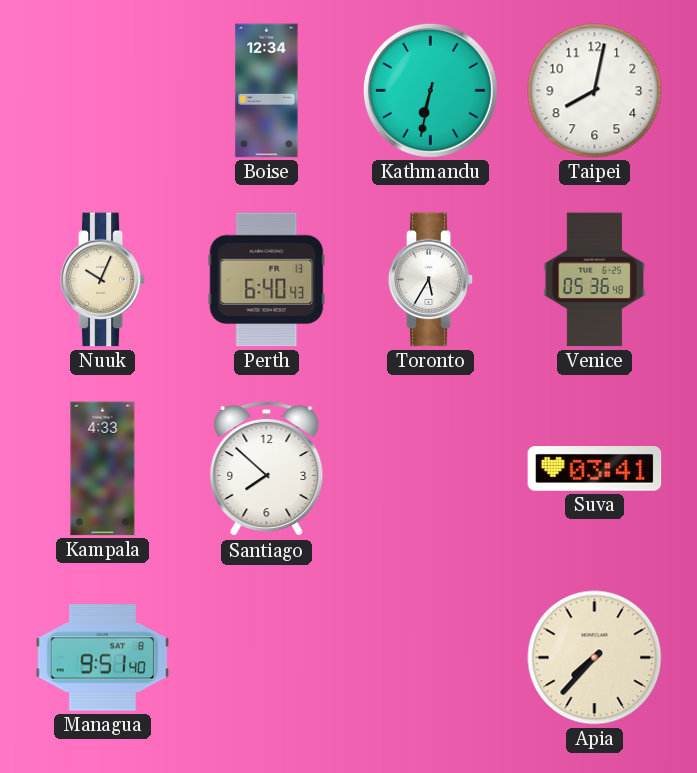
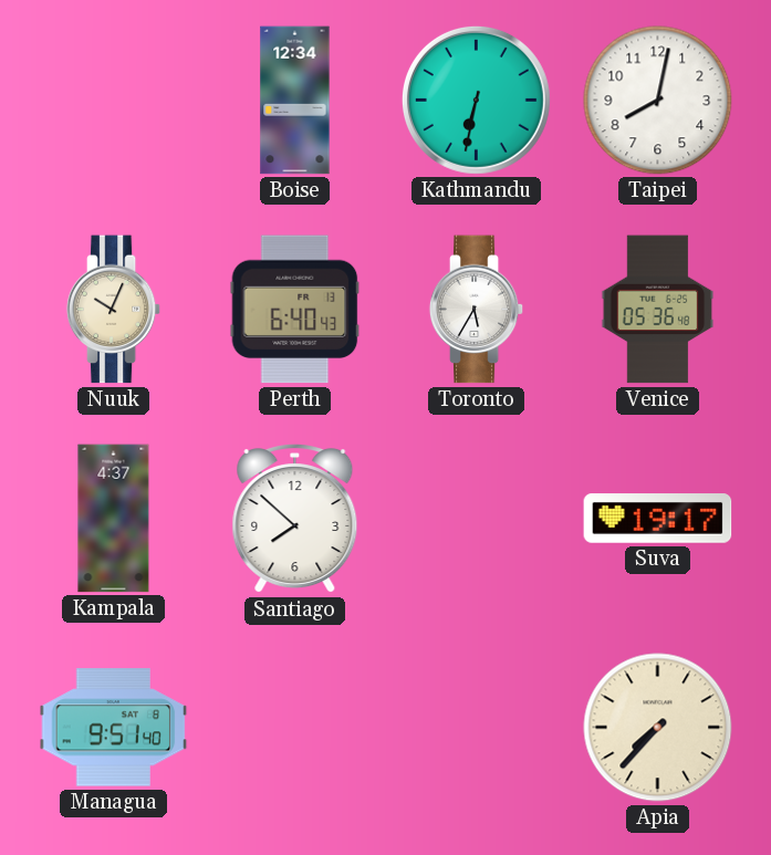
Kampala: 4:33 -> 4:37
Suva: 03:41 -> 19:17
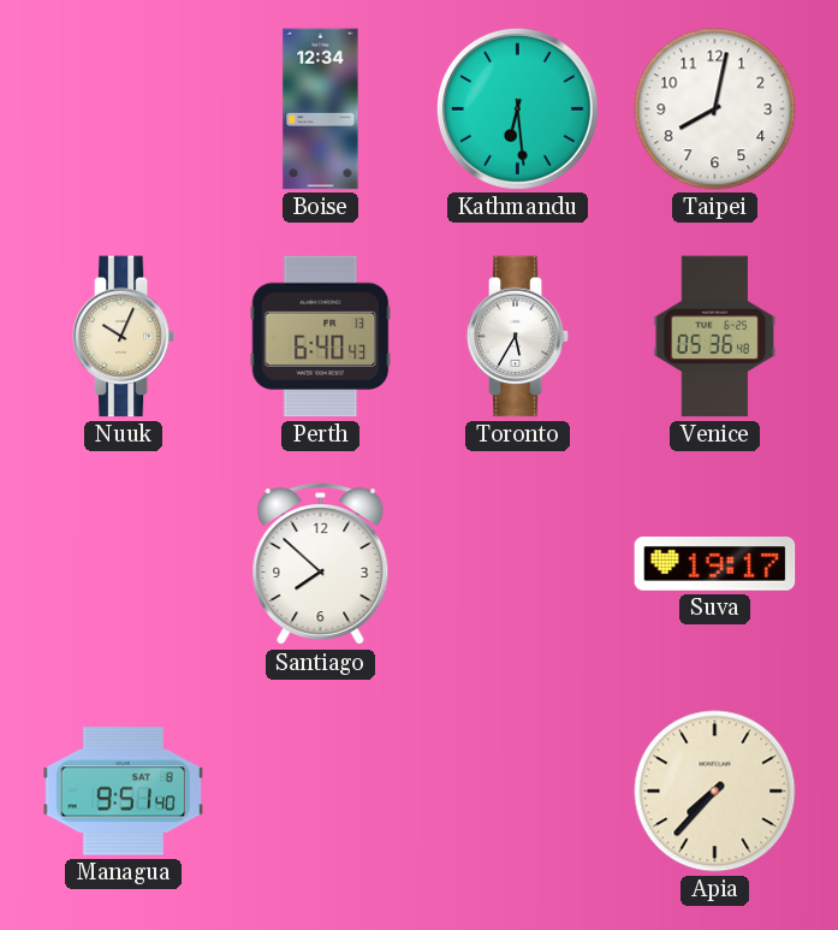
Kathmandu: 6:32 -> 6:29
Kampala: 4:37 -> none
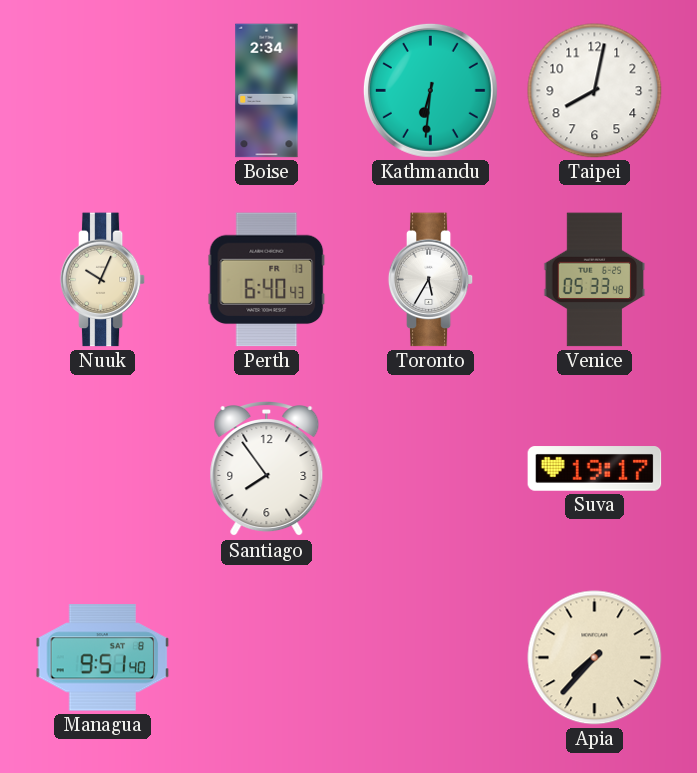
Boise: 12:34 -> 2:34
Kathmandu: 6:29 -> 6:31
Venice: 05:36 -> 05:33
Santiago: 7:52 -> 7:54
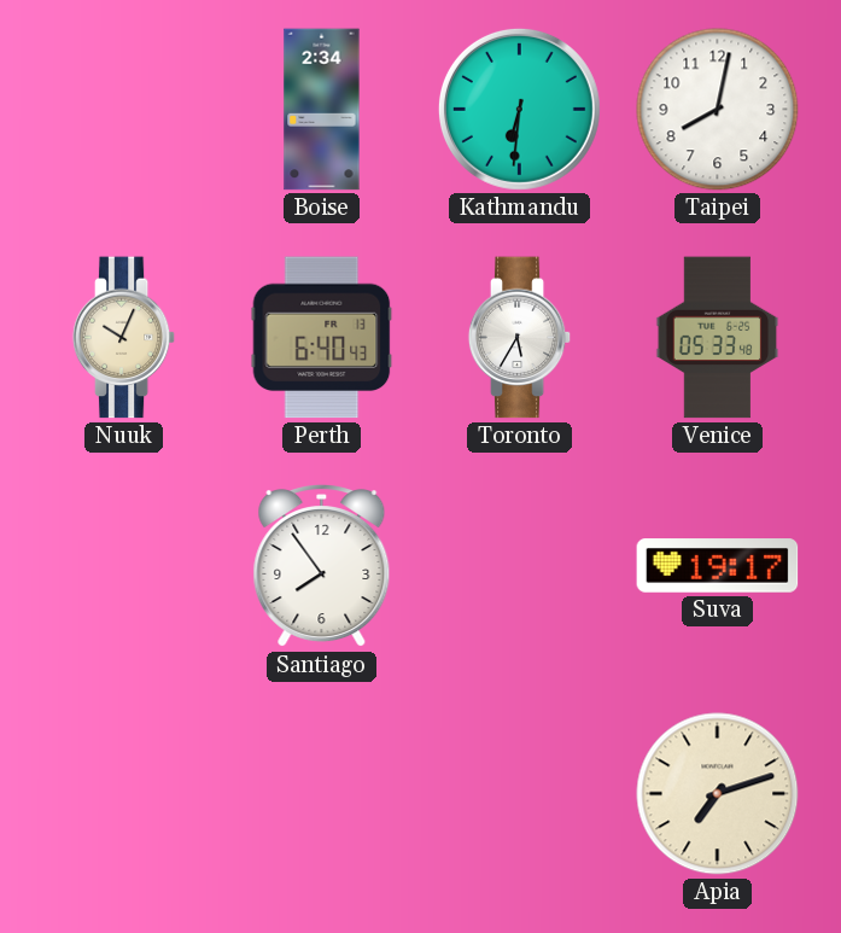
Managua: 9:51 -> none
Apia: 7:37 -> 7:12
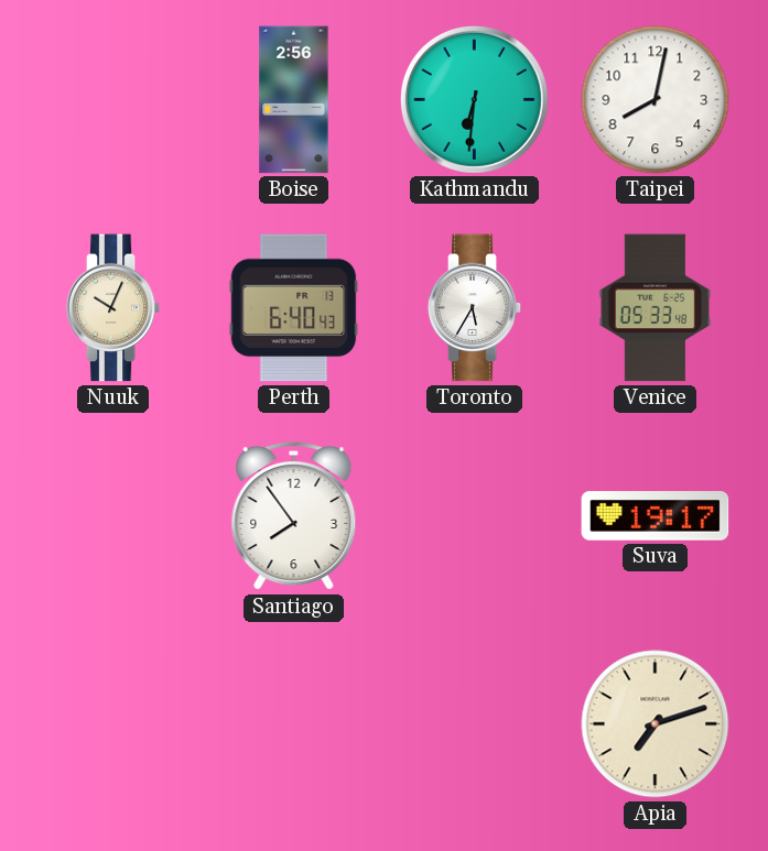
Boise: 2:34 -> 2:56
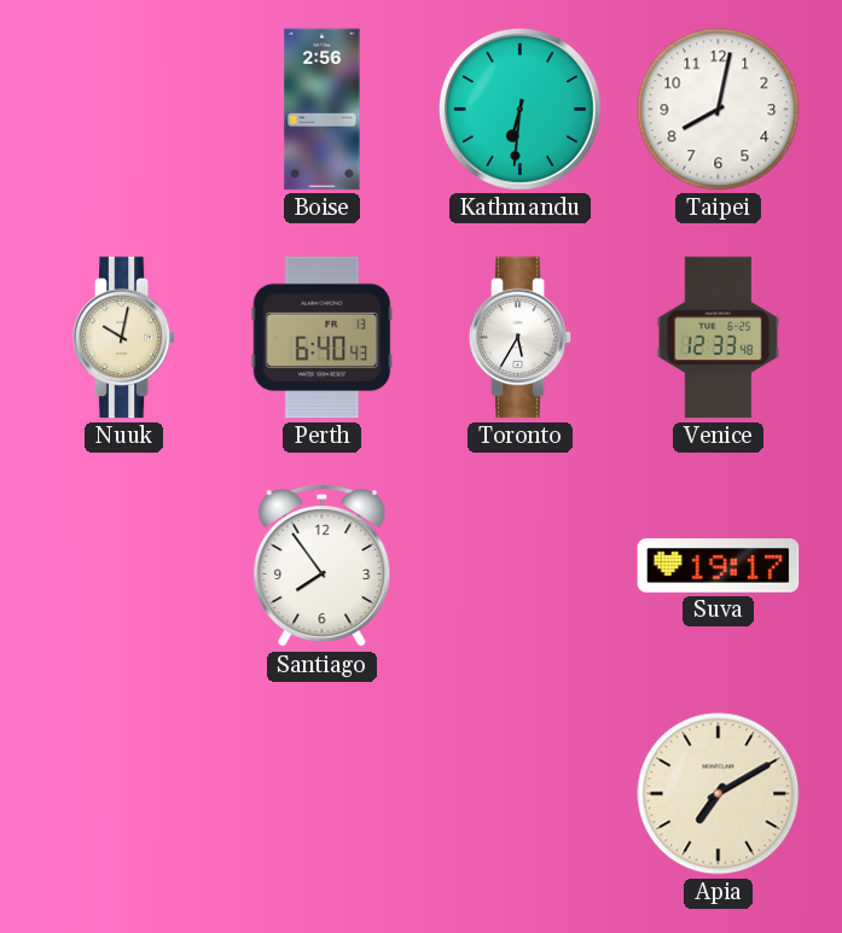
Nuuk: 10:04 -> 10:02
Venice: 05:33 -> 12:33
Apia: 7:12 -> 7:10
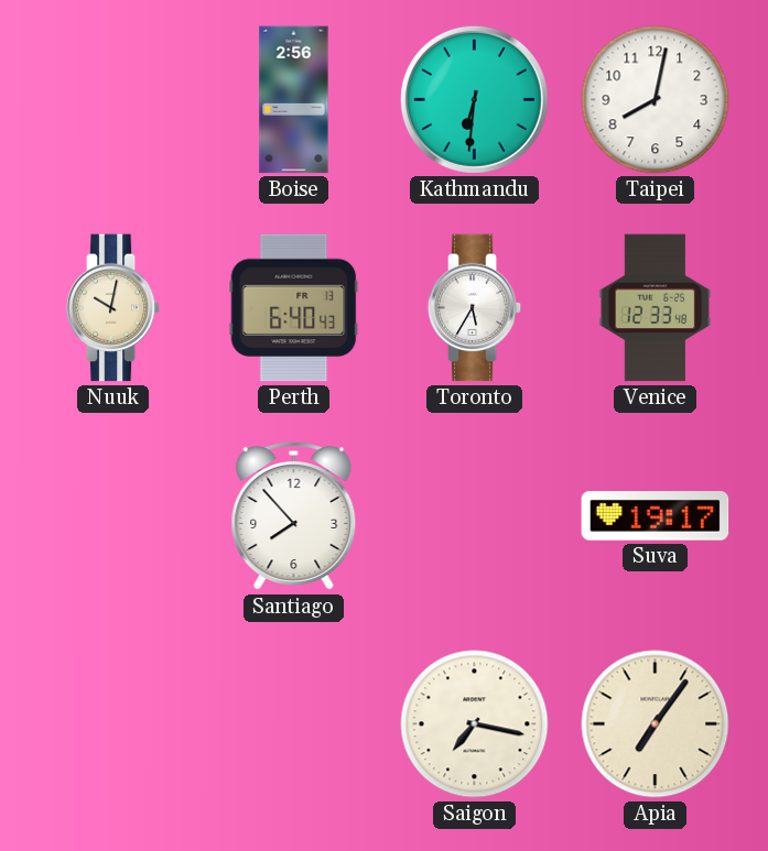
Santiago: 7:54 -> 7:53
Saigon: none -> 7:17
Apia: 7:10 -> 7:06
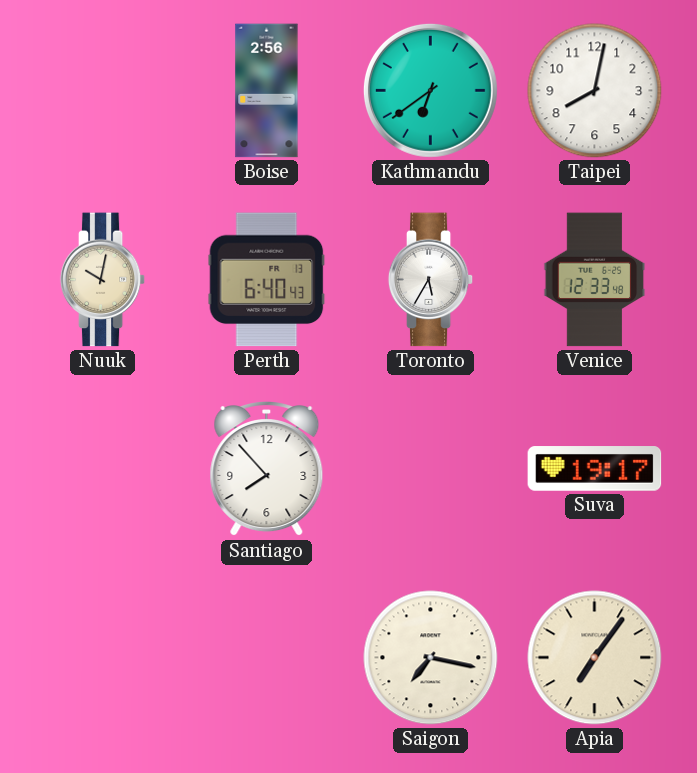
Kathmandu: 6:31 -> 6:39
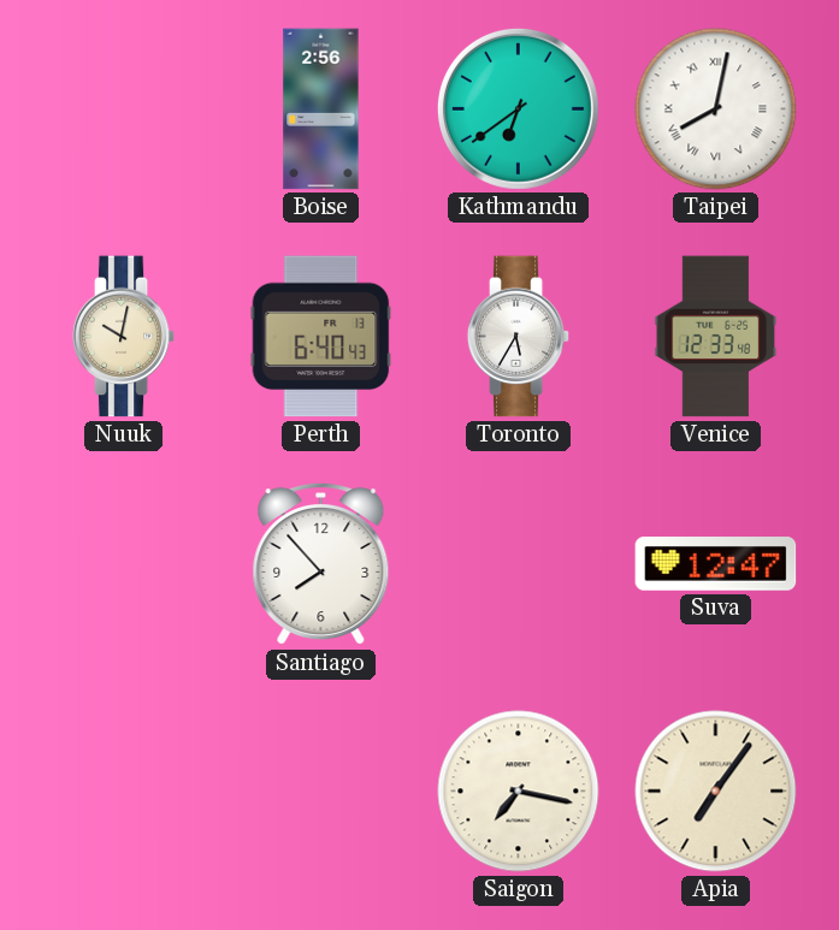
Taipei numerals: Arabic -> Roman
Suva: 19:17 -> 12:47
